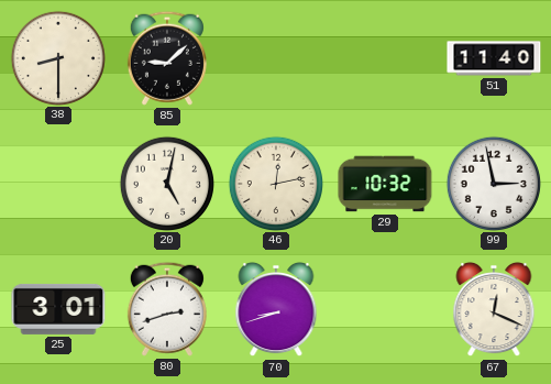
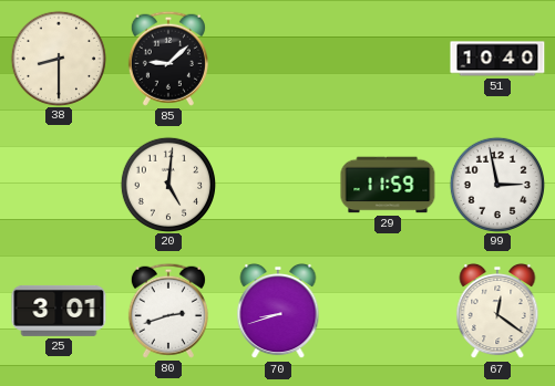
51: 11:40 -> 10:40
20: 5:02 -> 5:01
46: 12:13 -> none
29: 10:32 -> 11:59
67: 12:19 -> 12:21
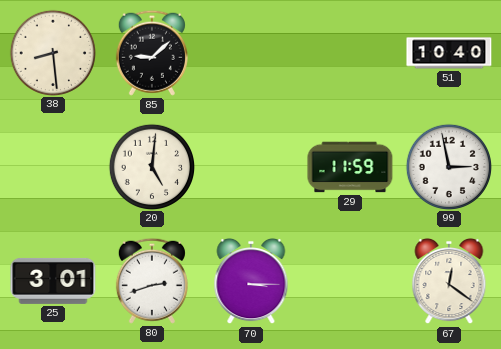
38: 8:30 -> 8:29
70: 8:42 -> 3:15
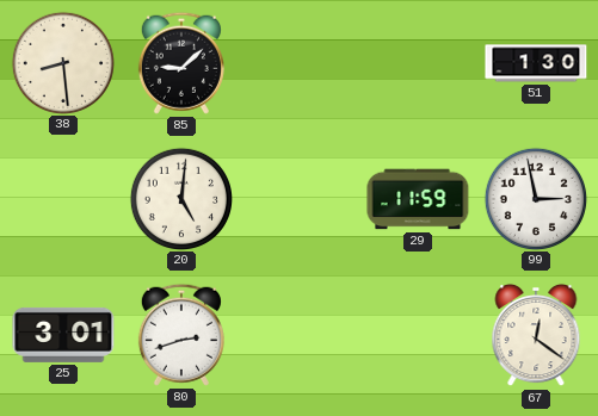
51: 10:40 -> 1:30
70: 3:15 -> none
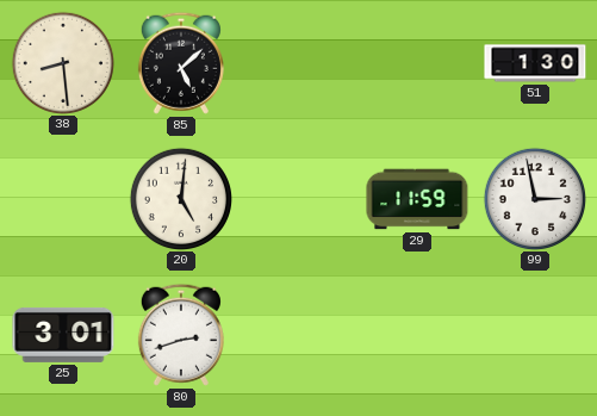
85: 9:08 -> 5:08
67: 12:21 -> none
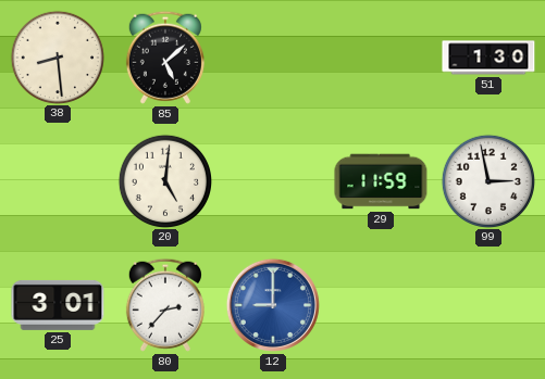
80: 2:42 -> 2:37
12: none -> 9:00
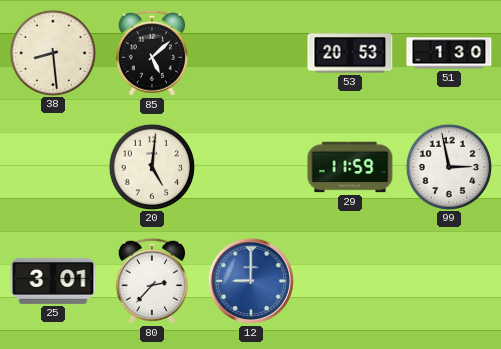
53: none -> 20:53
